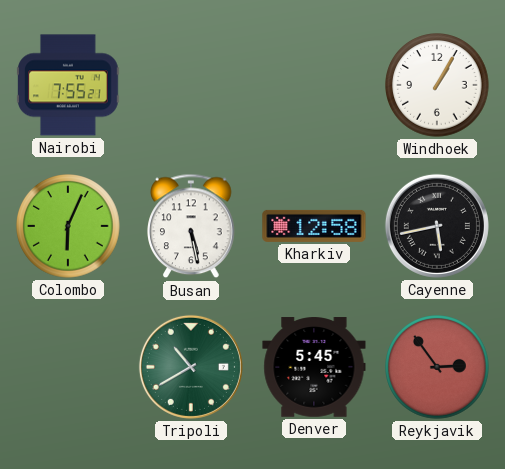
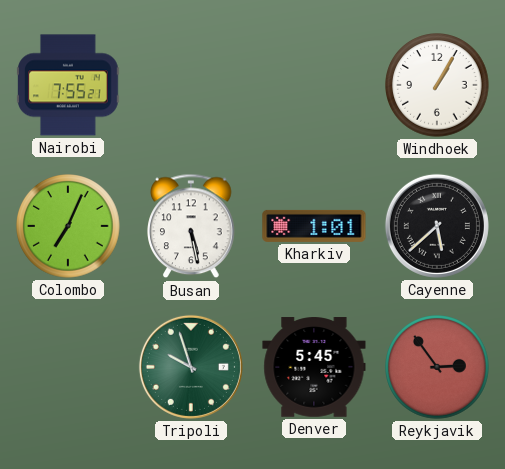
Colombo: 6:04 -> 7:04
Kharkiv: 12:58 -> 1:01
Cayenne: 5:43 -> 5:38
Tripoli: 10:40 -> 9:57
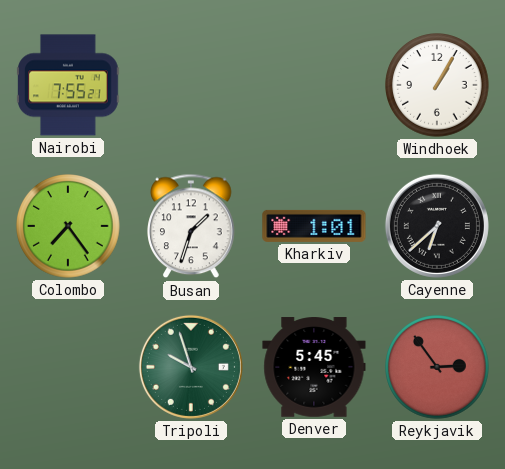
Colombo: 7:04 -> 7:24
Busan: 5:28 -> 1:33
Cayenne: 5:38 -> 6:38
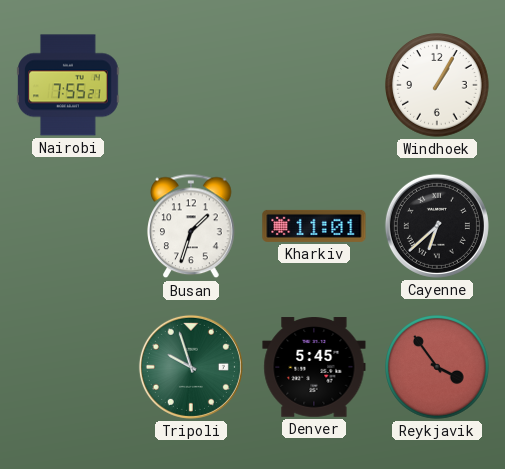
Colombo: 7:24 -> none
Kharkiv: 1:01 -> 11:01
Reykjavik: 2:54 -> 3:54
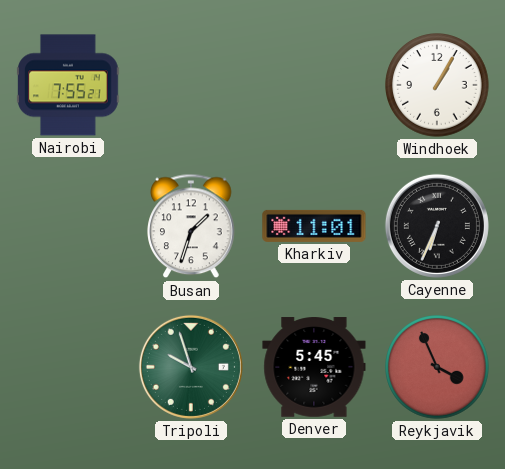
Cayenne: 6:38 -> 6:34
Reykjavik: 3:54 -> 3:56
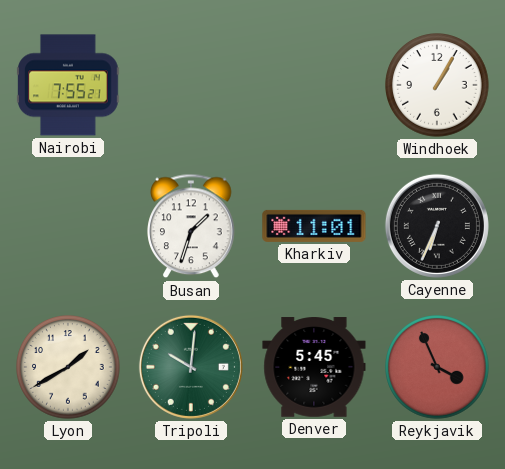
Lyon: none -> 1:40
Tripoli: 9:57 -> 10:01
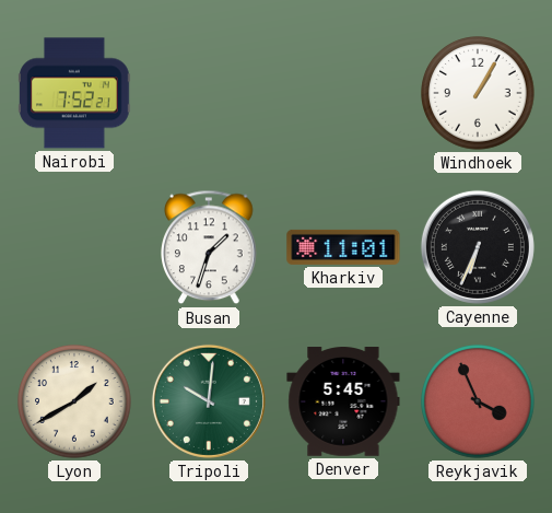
Nairobi: 7:55 -> 7:52
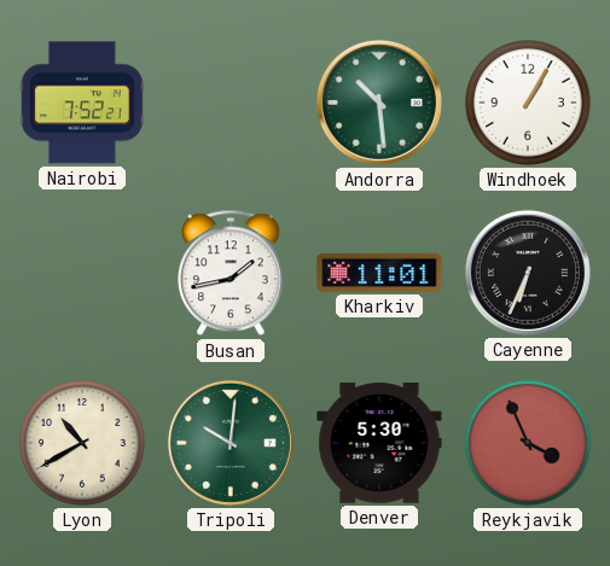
Andorra: none -> 10:29
Busan: 1:33 -> 1:43
Lyon: 1:40 -> 10:40
Denver: 5:45 -> 5:30
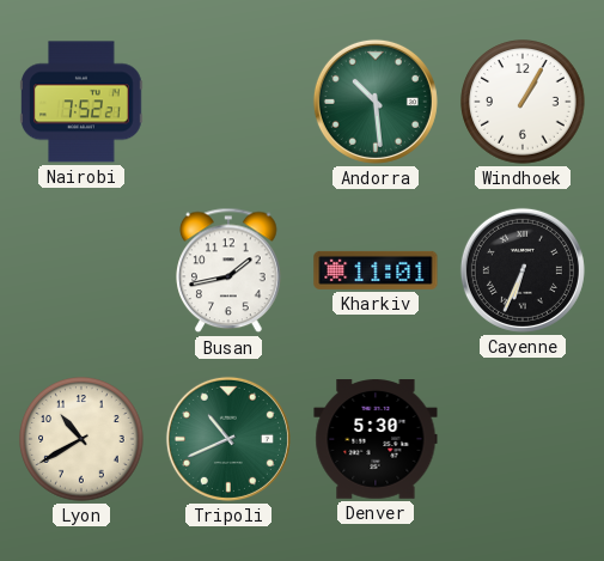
Tripoli: 10:01 -> 10:41
Reykjavik: 3:56 -> none
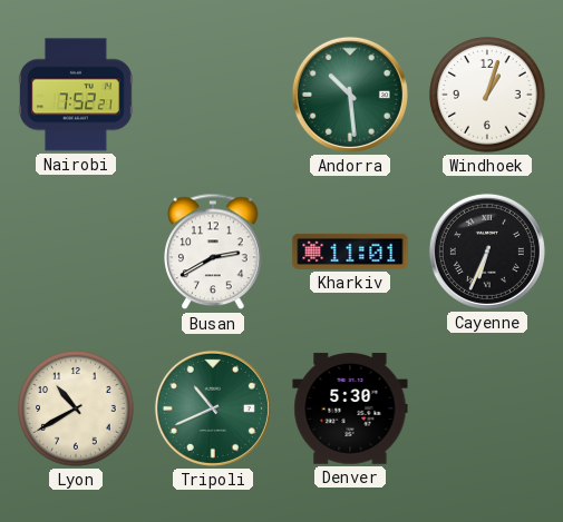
Windhoek: 1:05 -> 1:03
Busan: 1:43 -> 2:40
